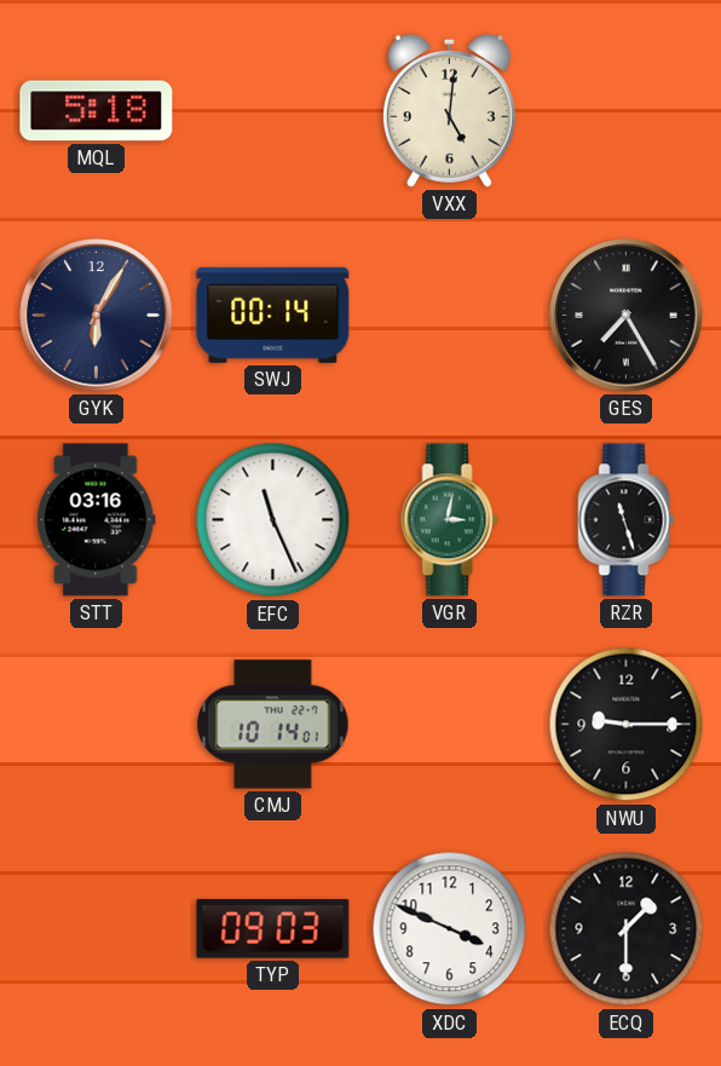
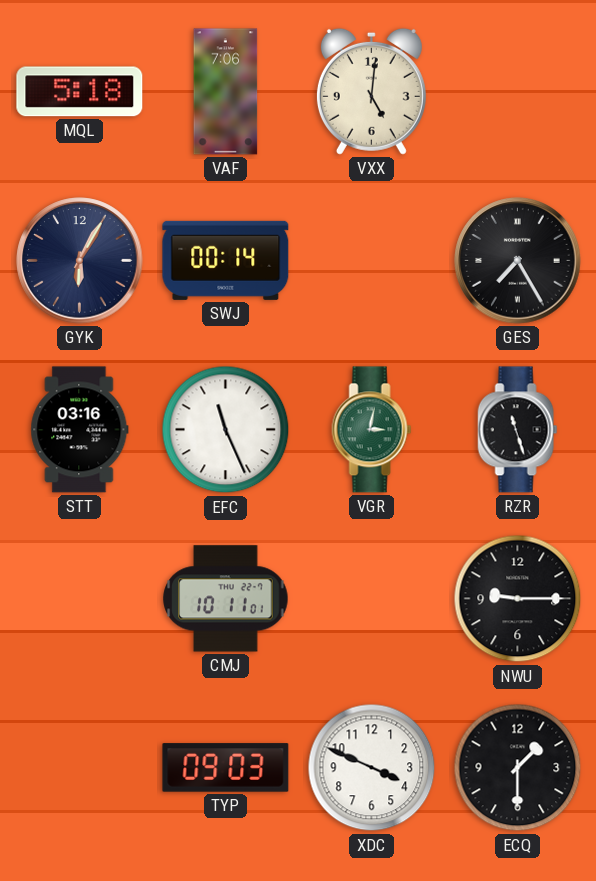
VAF: none -> 7:06
CMJ: 10:14 -> 10:11
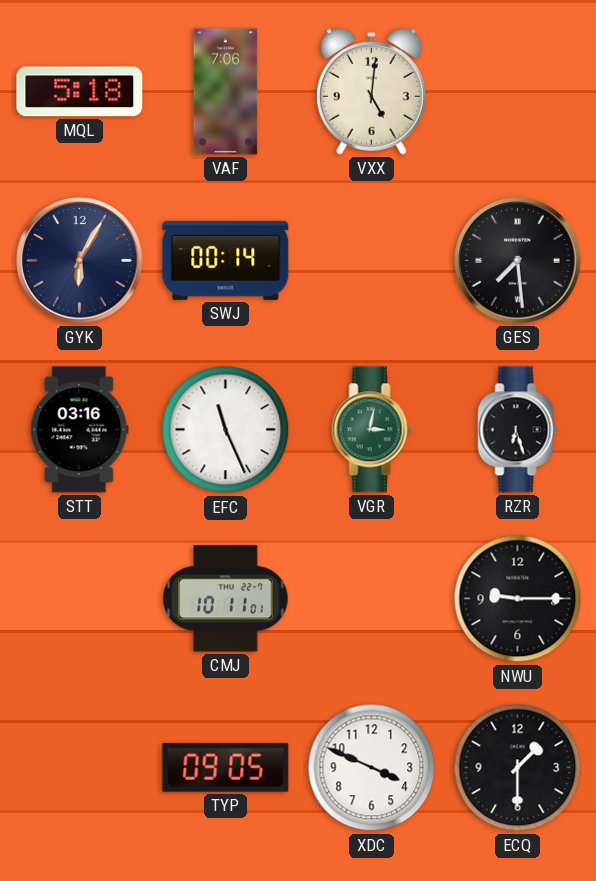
GES: 7:25 -> 7:29
RZR: 11:27 -> 6:27
TYP: 09:03 -> 09:05
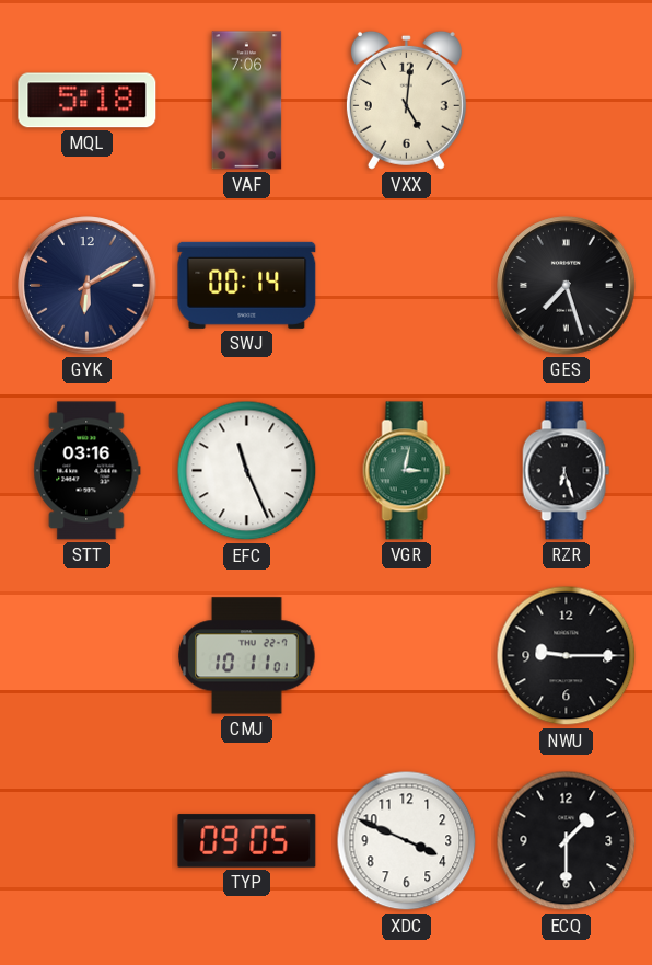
GYK: 6:05 -> 6:10
GES: 7:29 -> 7:27
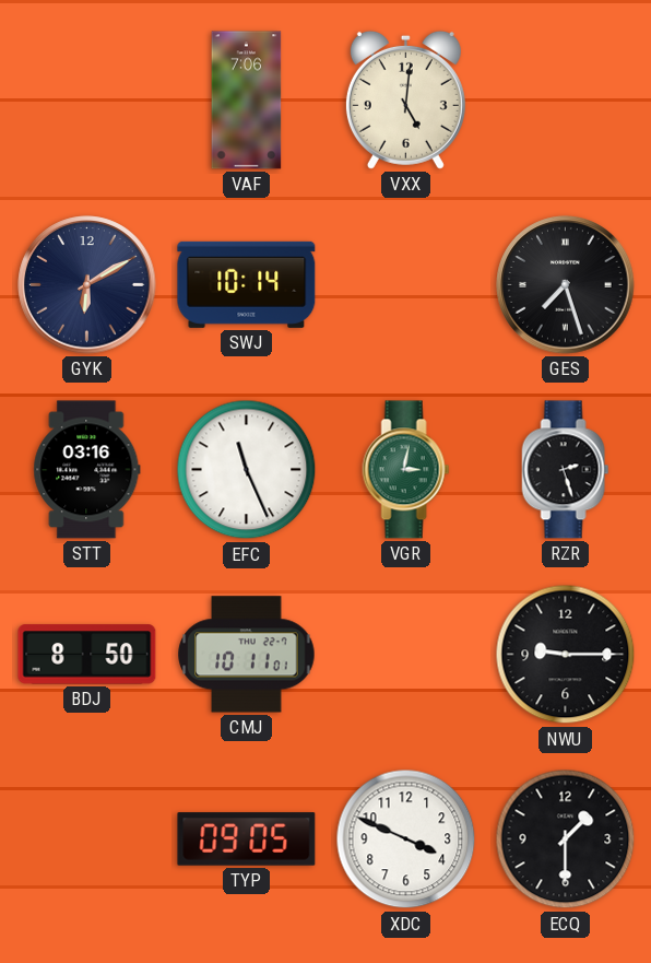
MQL: 5:18 -> none
SWJ: 00:14 -> 10:14
RZR: 6:27 -> 2:27
BDJ: none -> 8:50
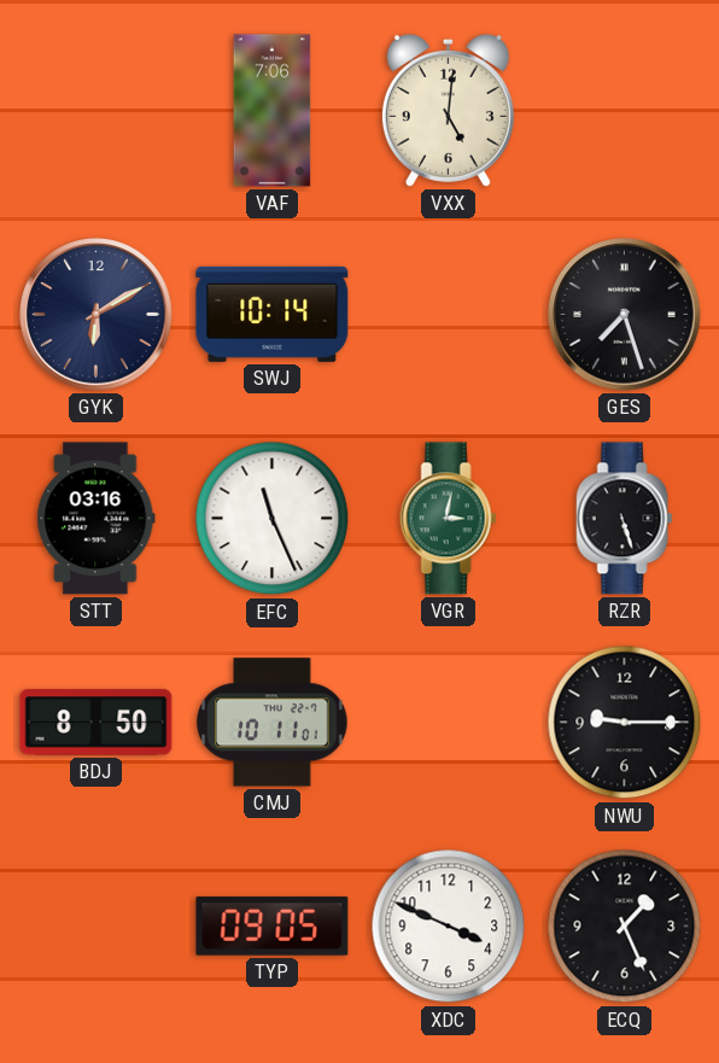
RZR: 2:27 -> 5:27
ECQ: 1:30 -> 1:26
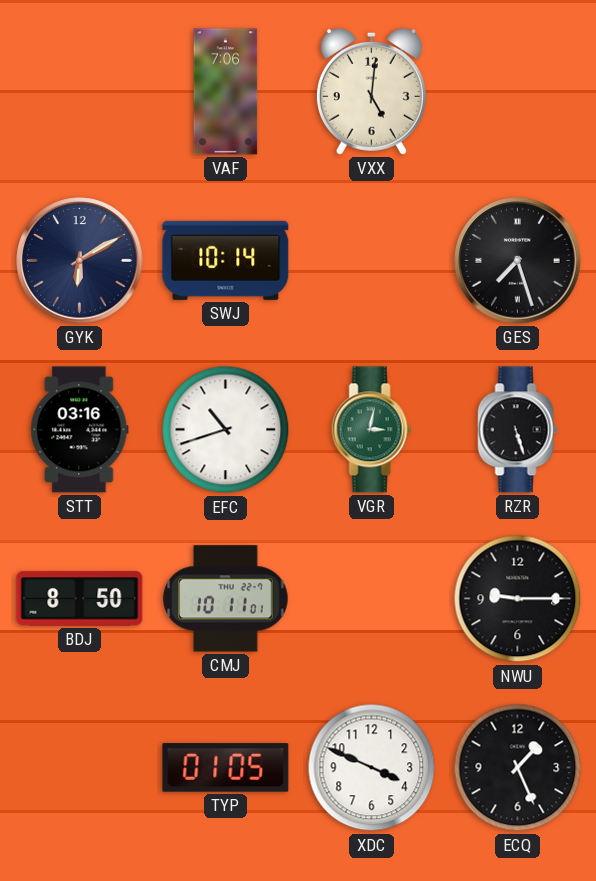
EFC: 11:26 -> 10:42
TYP: 09:05 -> 01:05
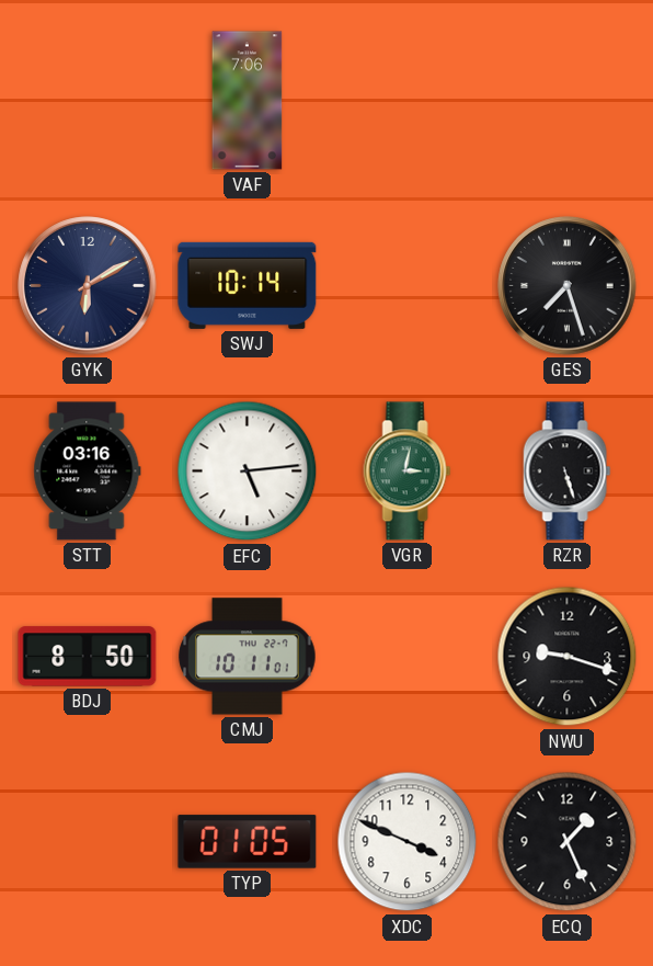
VXX: 5:01 -> none
EFC: 10:42 -> 5:14
NWU: 9:15 -> 9:18
